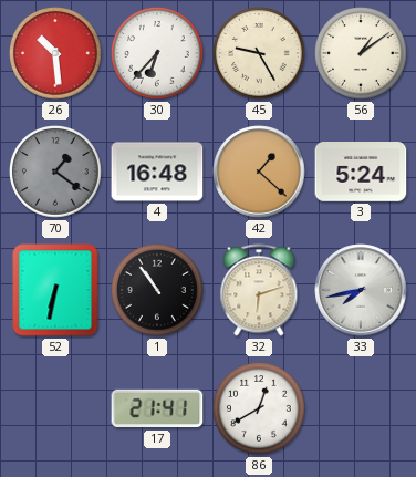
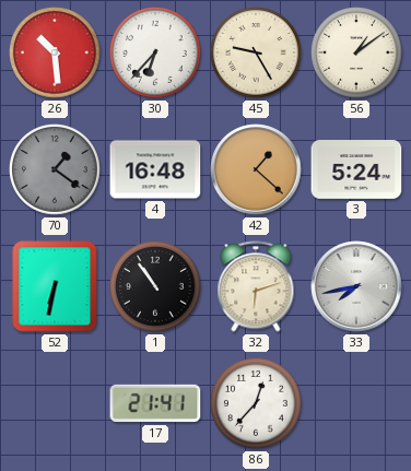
86: 12:40 -> 12:37
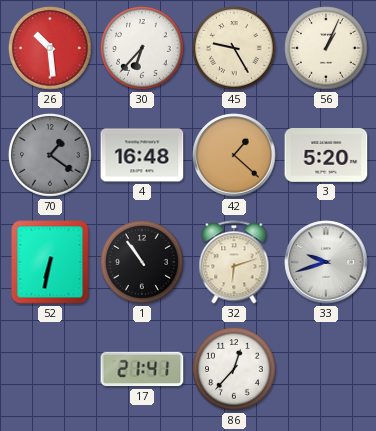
56: 1:09 -> 1:04
3: 5:24 -> 5:20
33: 7:43 -> 9:42
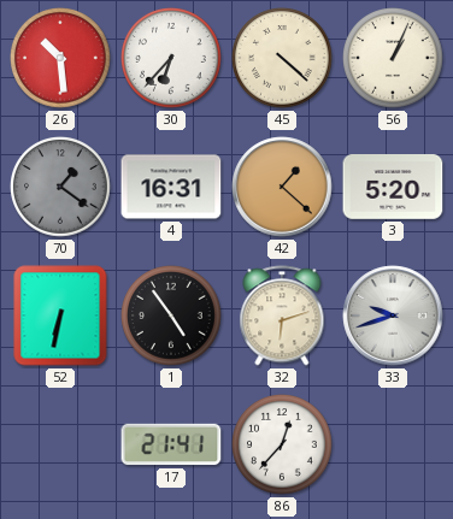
45: 9:25 -> 4:22
4: 16:48 -> 16:31
1: 10:54 -> 4:54
